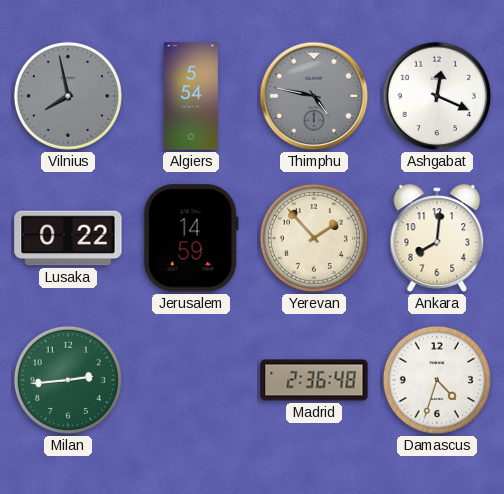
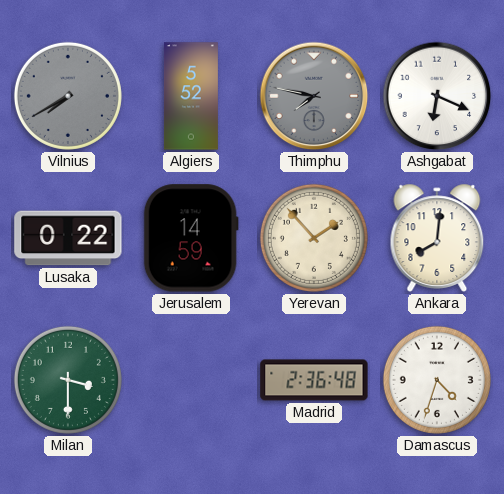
Vilnius: 7:58 -> 7:40
Algiers: 5:54 -> 5:52
Thimphu: 4:47 -> 7:47
Ashgabat: 12:19 -> 6:19
Milan: 2:44 -> 3:30
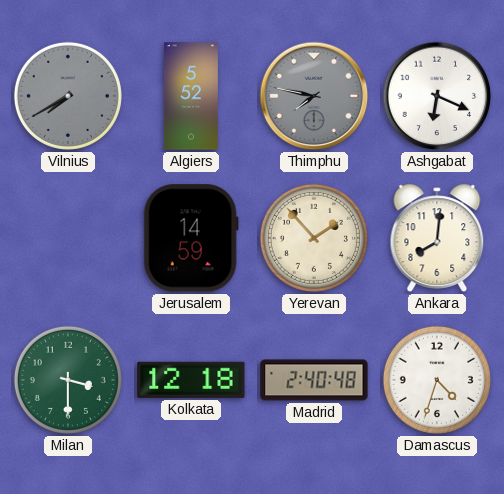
Lusaka: 0:22 -> none
Kolkata: none -> 12:18
Madrid: 2:36 -> 2:40
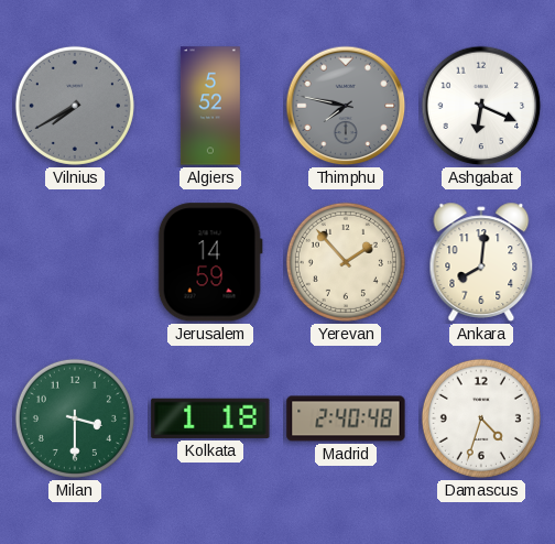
Kolkata: 12:18 -> 1:18
